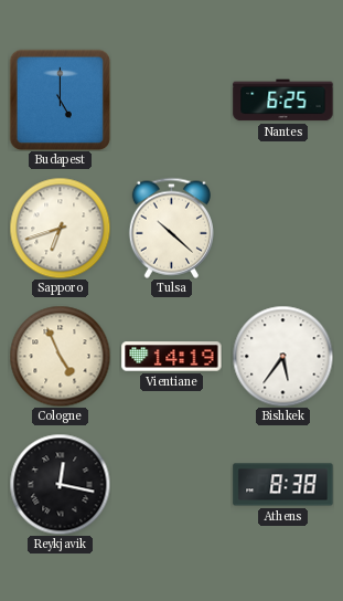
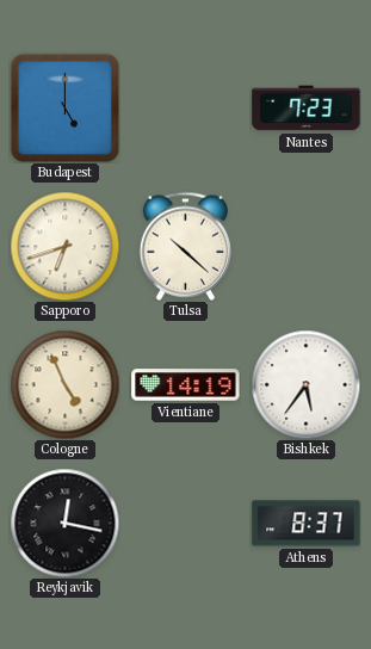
Nantes: 6:25 -> 7:23
Athens: 8:38 -> 8:37
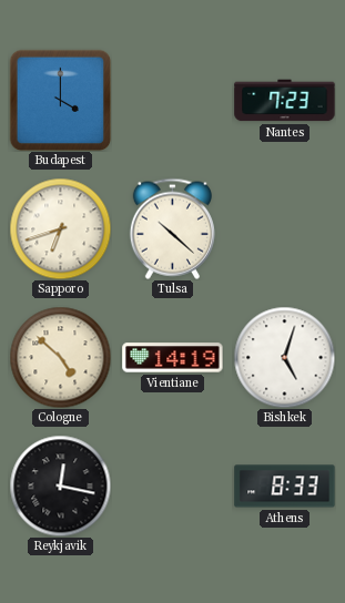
Budapest: 5:00 -> 4:00
Cologne: 4:56 -> 4:52
Bishkek: 5:36 -> 5:03
Athens: 8:37 -> 8:33
